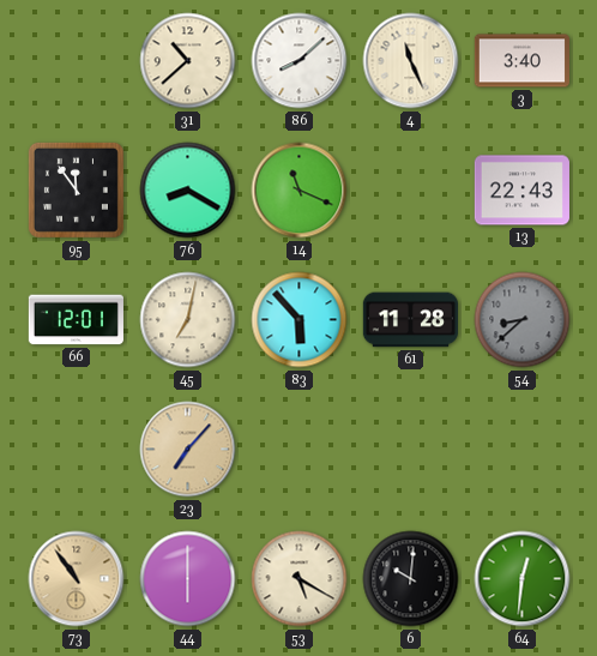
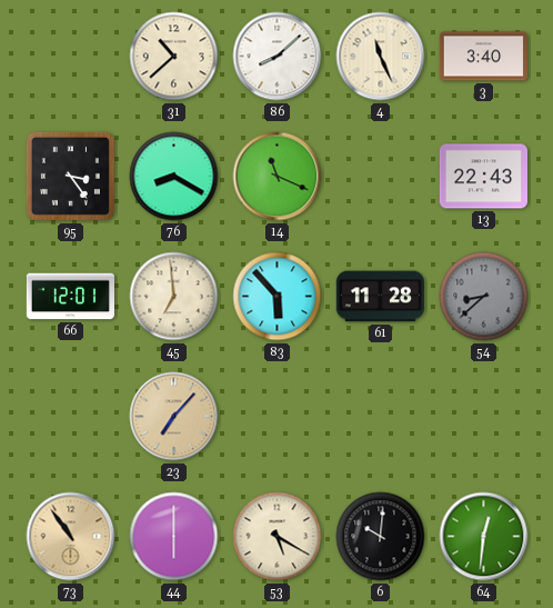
95: 11:54 -> 3:24
45: 7:02 -> 6:59
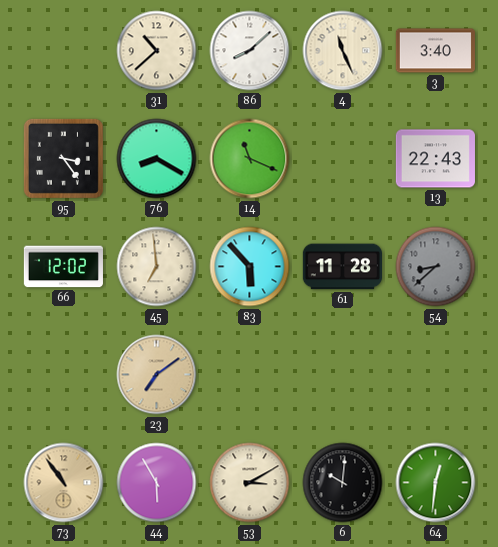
66: 12:01 -> 12:02
23: 7:07 -> 7:09
44: 6:00 -> 5:55
53: 5:20 -> 3:10
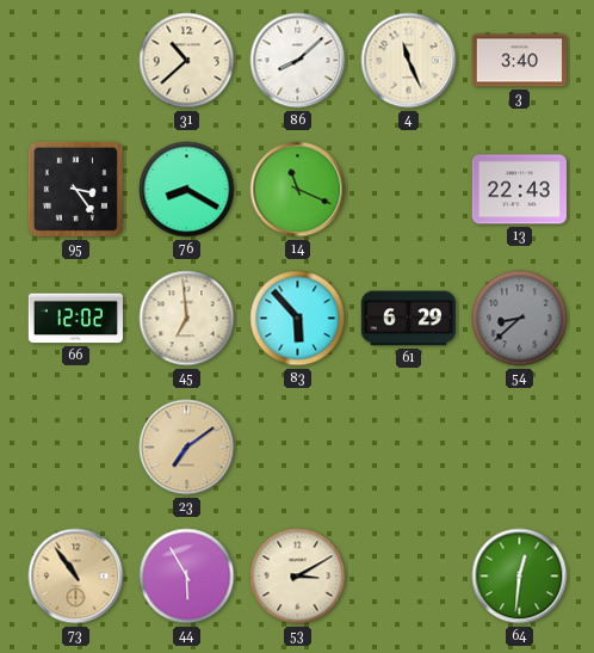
61: 11:28 -> 6:29
6: 10:01 -> none
